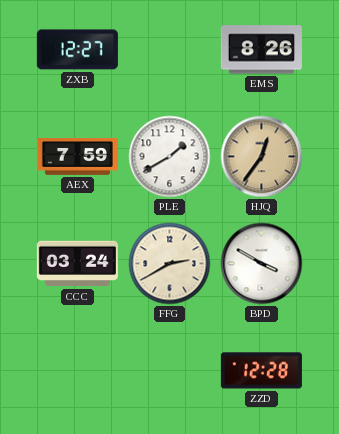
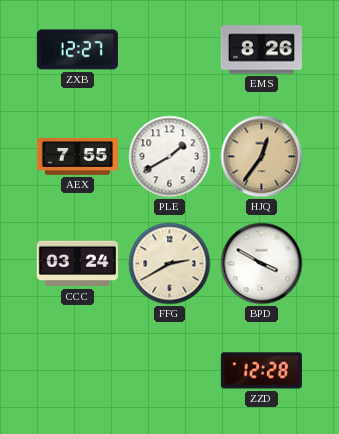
AEX: 7:59 -> 7:55
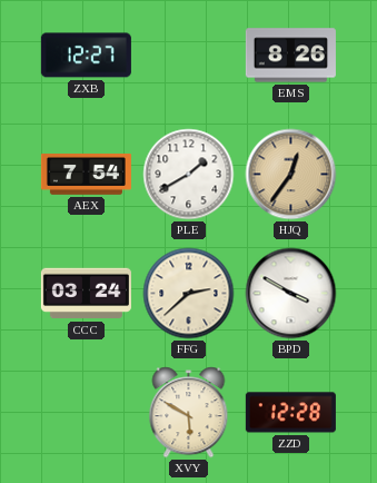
AEX: 7:55 -> 7:54
FFG: 2:40 -> 2:38
XVY: none -> 5:50
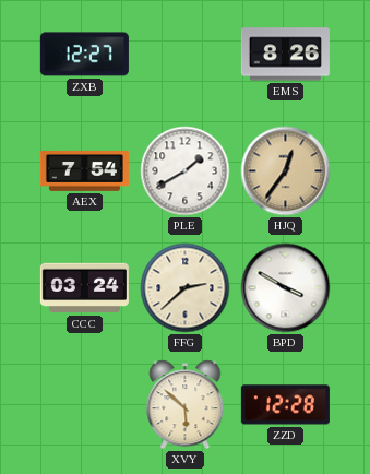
XVY: 5:50 -> 5:52
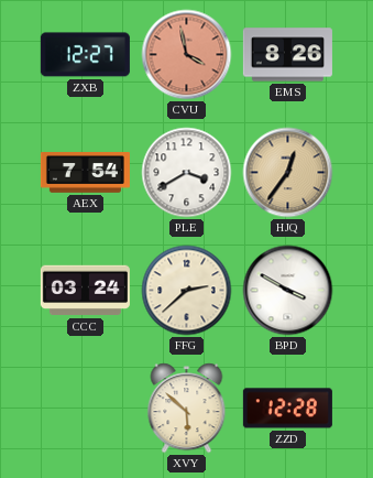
CVU: none -> 3:58
PLE: 1:40 -> 3:40
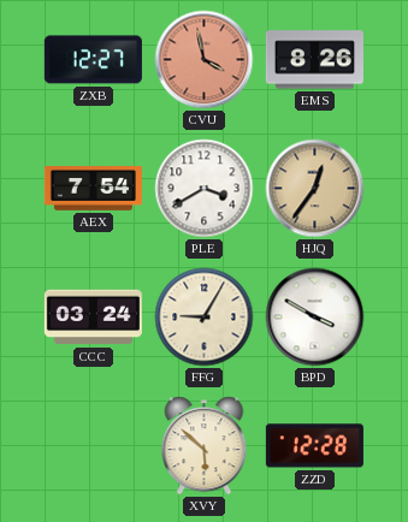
FFG: 2:38 -> 9:05
